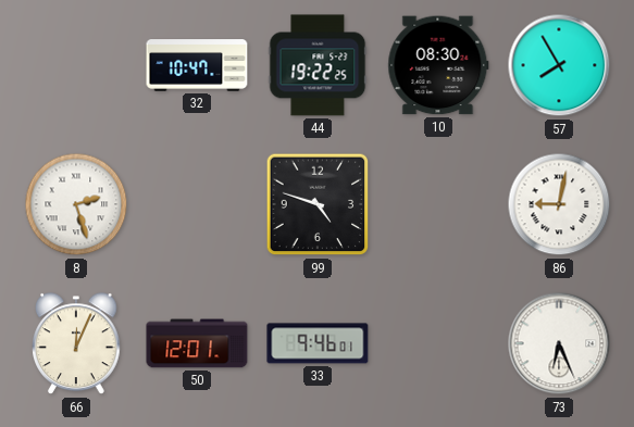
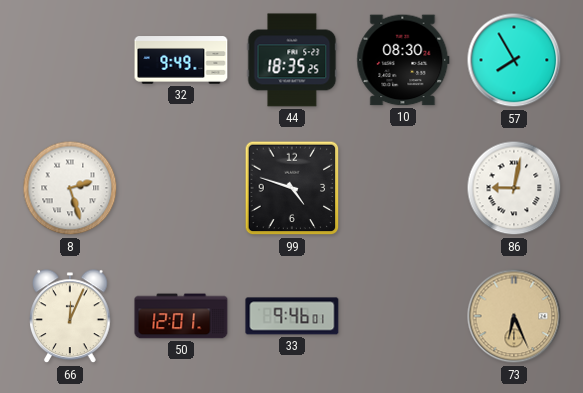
32: 10:47 -> 9:49
44: 19:22 -> 18:35
73 dial: white -> champagne
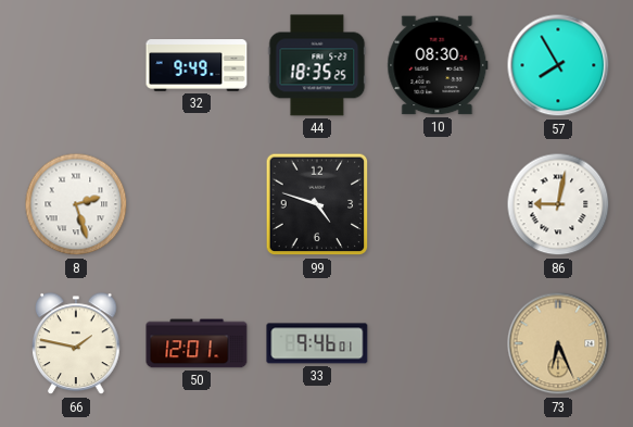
66: 12:04 -> 1:47
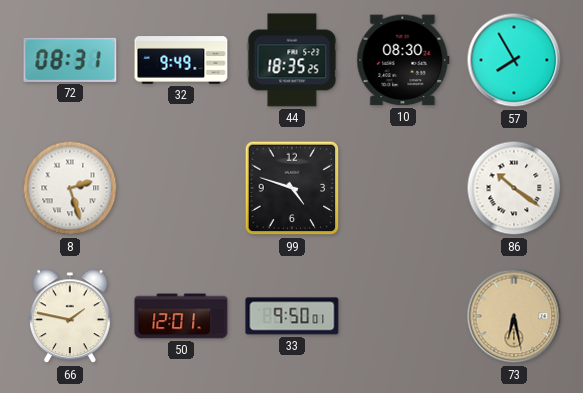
72: none -> 08:31
86: 9:02 -> 10:21
33: 9:46 -> 9:50
73: 6:26 -> 6:28
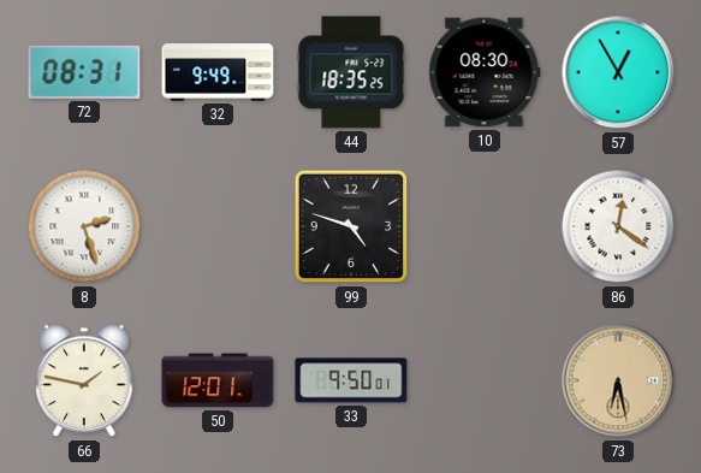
57: 7:55 -> 12:55
86: 10:21 -> 12:21
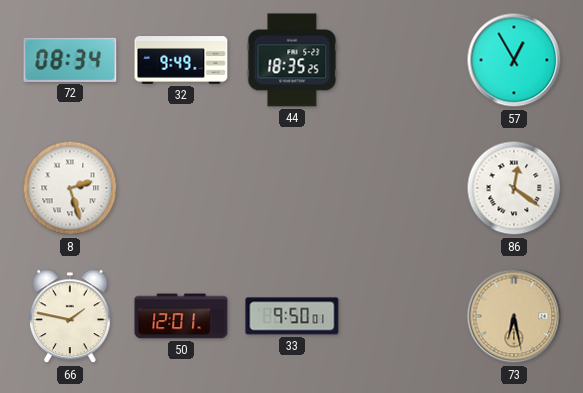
72: 08:31 -> 08:34
10: 08:30 -> none
99: 4:48 -> none
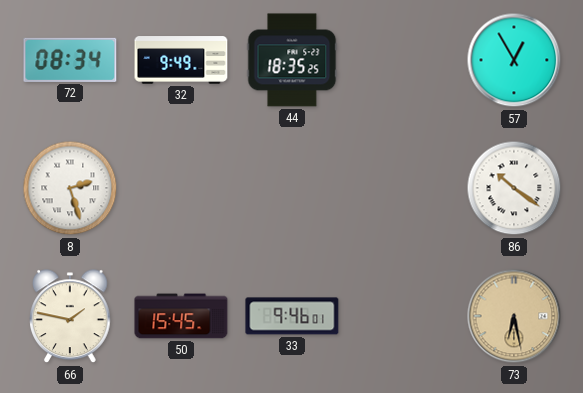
86: 12:21 -> 10:21
50: 12:01 -> 15:45
33: 9:50 -> 9:46
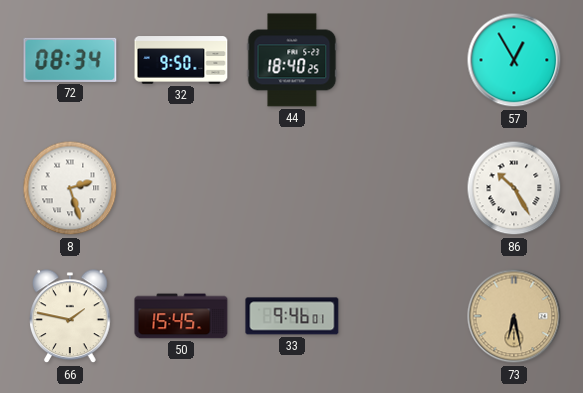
32: 9:49 -> 9:50
44: 18:35 -> 18:40
86: 10:21 -> 10:25
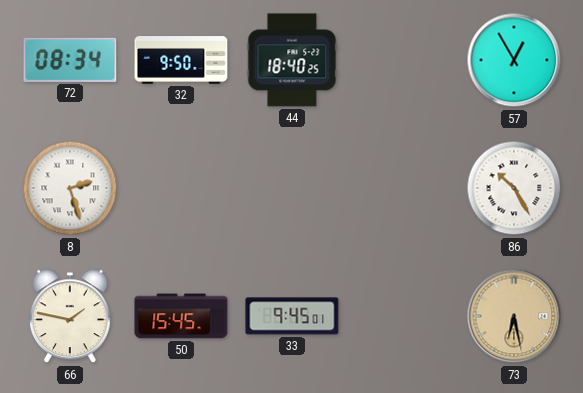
33: 9:46 -> 9:45
